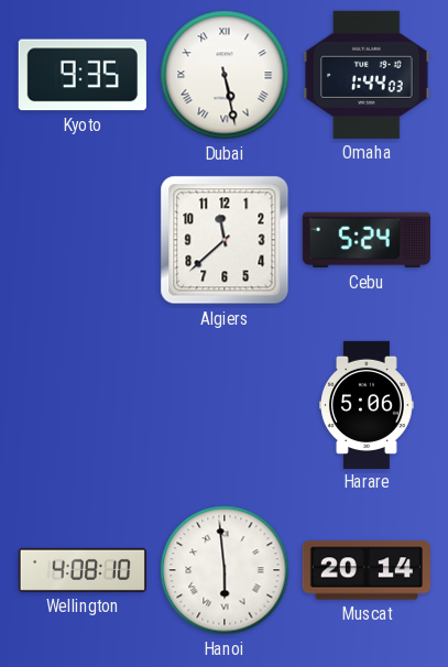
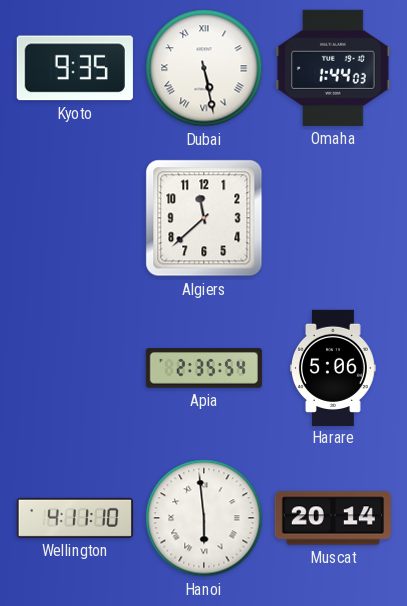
Cebu: 5:24 -> none
Apia: none -> 2:35
Wellington: 4:08 -> 4:11
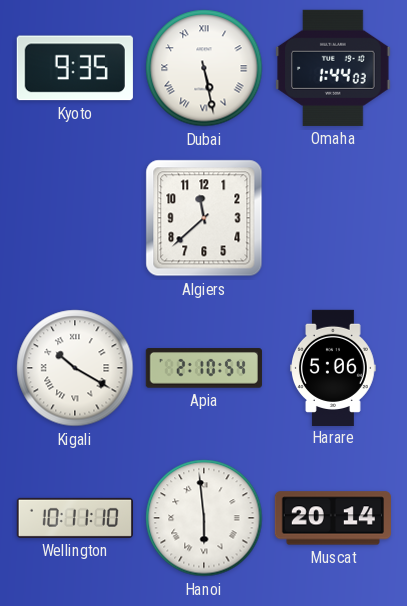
Kigali: none -> 10:20
Apia: 2:35 -> 2:10
Wellington: 4:11 -> 10:11
